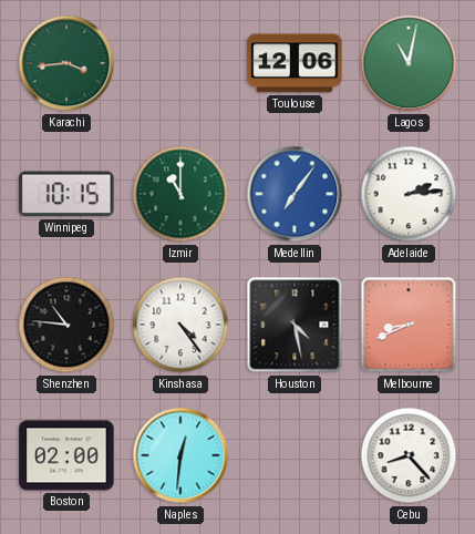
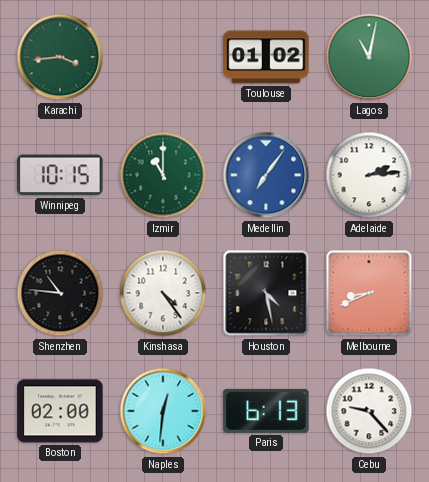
Toulouse: 12:06 -> 01:02
Paris: none -> 6:13
Cebu: 8:23 -> 9:23
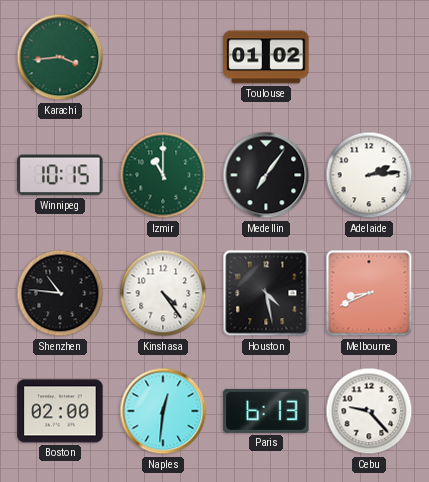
Lagos: 11:02 -> none
Medellin dial: blue -> black
